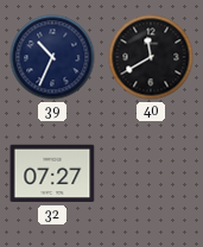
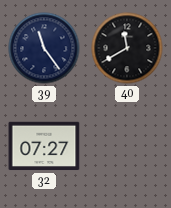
39: 10:34 -> 11:24
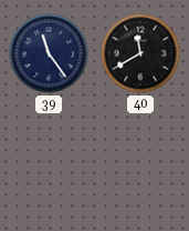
32: 07:27 -> none
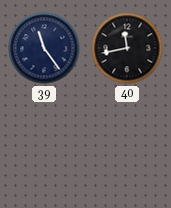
40: 11:40 -> 11:43
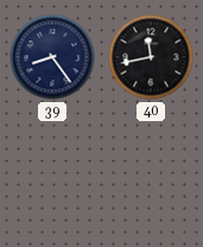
39: 11:24 -> 8:24
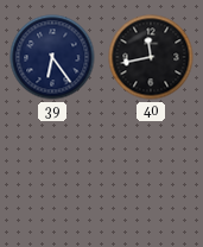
39: 8:24 -> 6:24
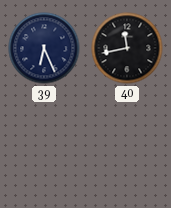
39: 6:24 -> 6:26
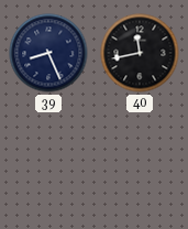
39: 6:26 -> 8:26
